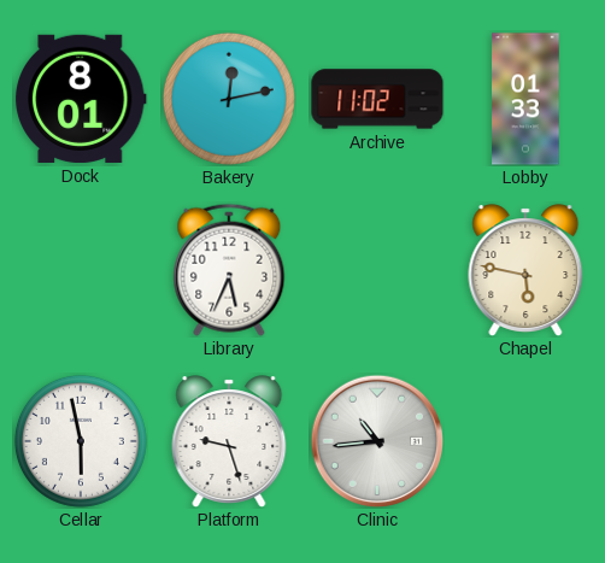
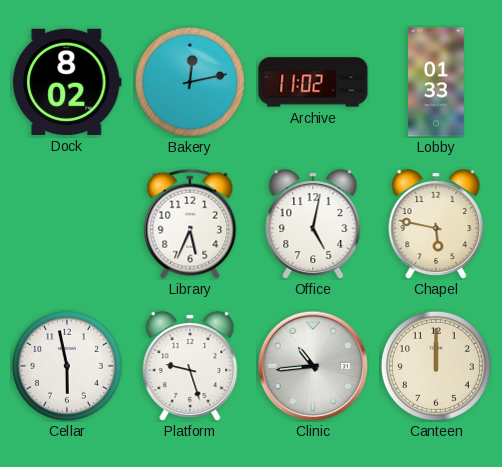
Dock: 8:01 -> 8:02
Office: none -> 5:02
Canteen: none -> 12:00
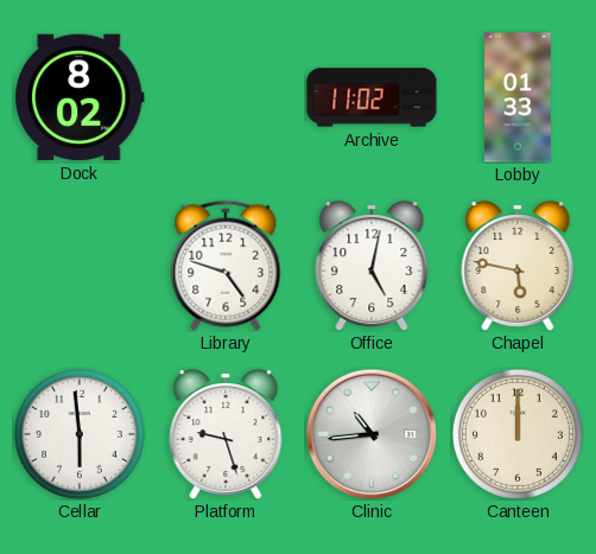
Bakery: 12:13 -> none
Library: 5:34 -> 4:48
Cellar: 5:58 -> 5:59
